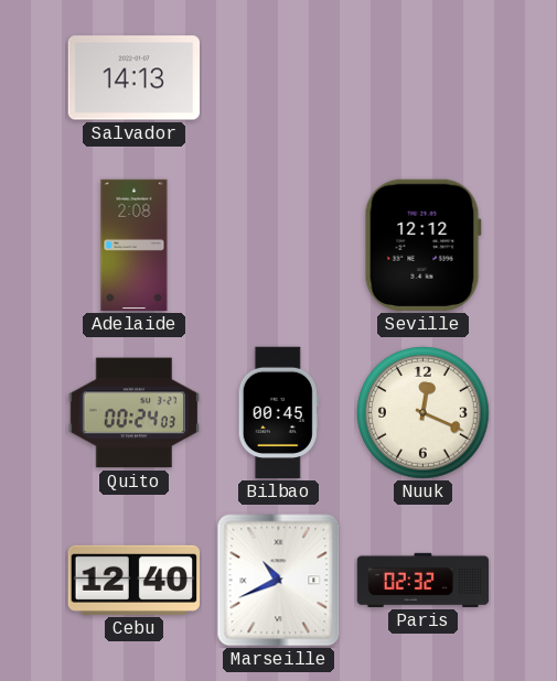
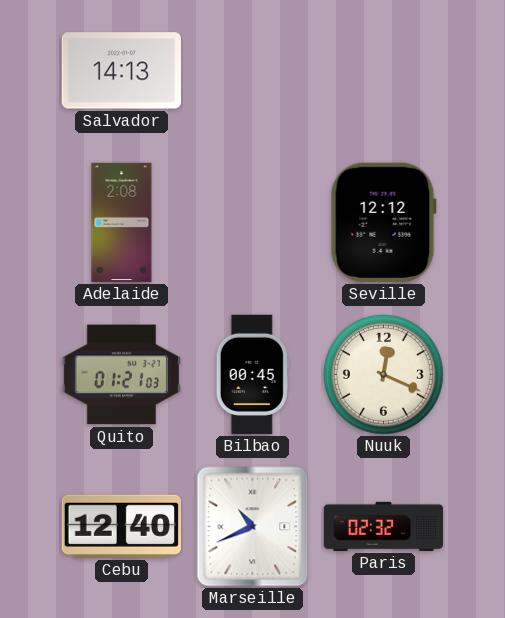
Quito: 00:24 -> 01:21
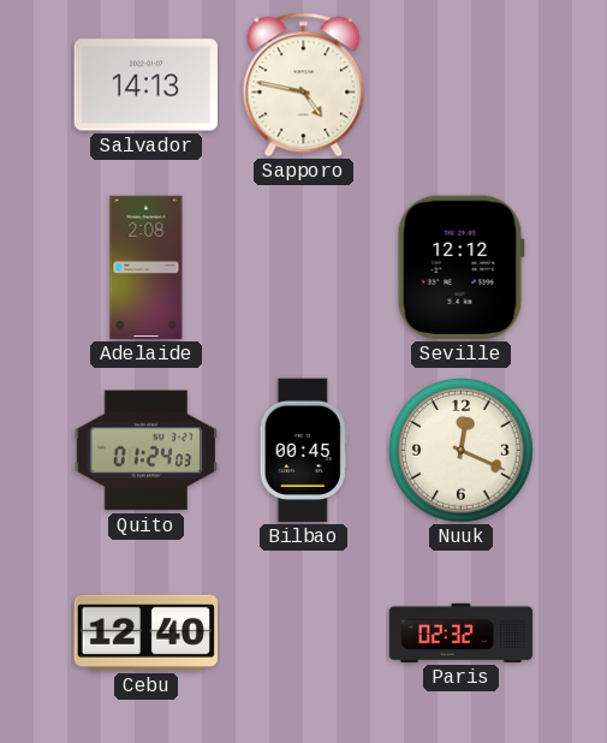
Sapporo: none -> 4:47
Quito: 01:21 -> 01:24
Marseille: 10:41 -> none
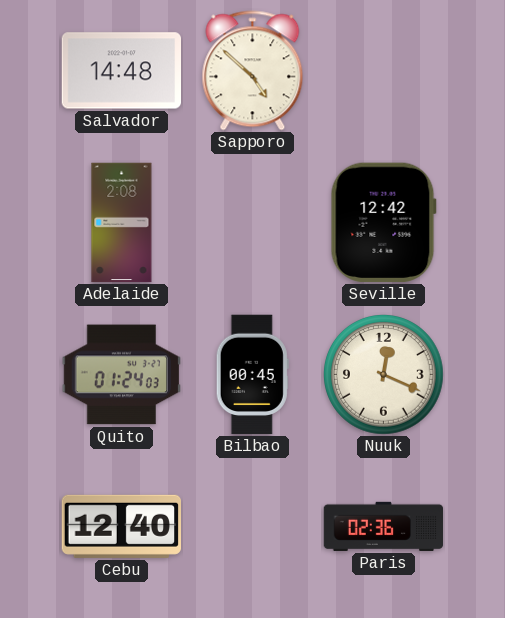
Salvador: 14:13 -> 14:48
Sapporo: 4:47 -> 4:52
Seville: 12:12 -> 12:42
Paris: 02:32 -> 02:36
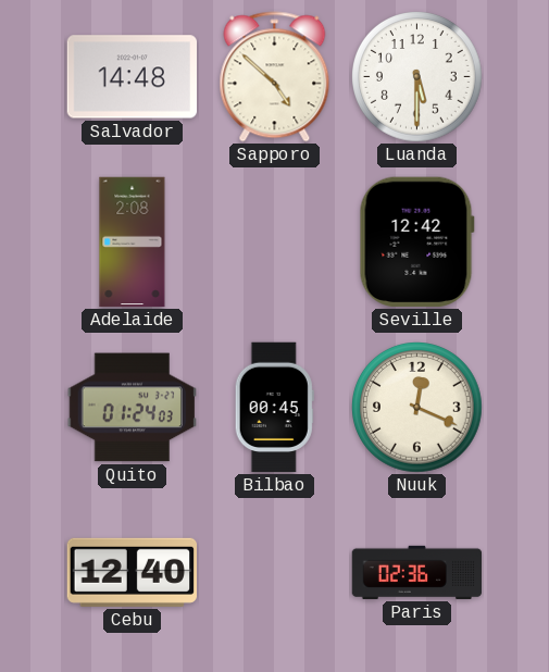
Luanda: none -> 5:30
